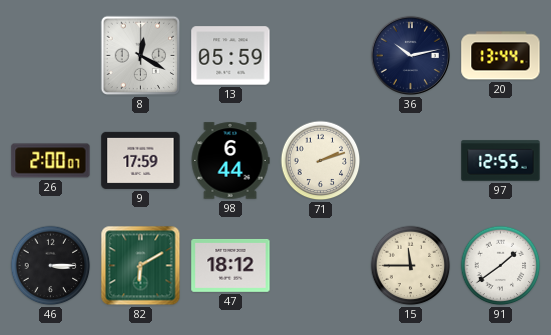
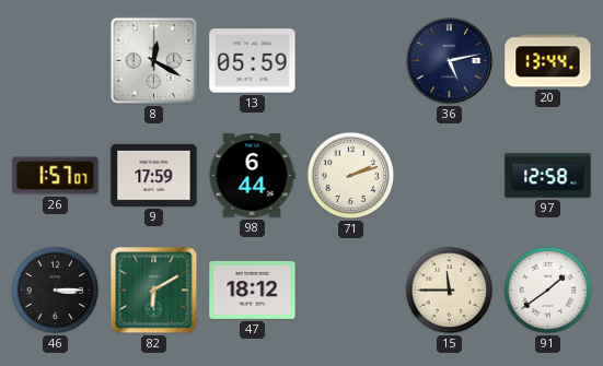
36: 10:13 -> 5:13
26: 2:00 -> 1:57
97: 12:55 -> 12:58
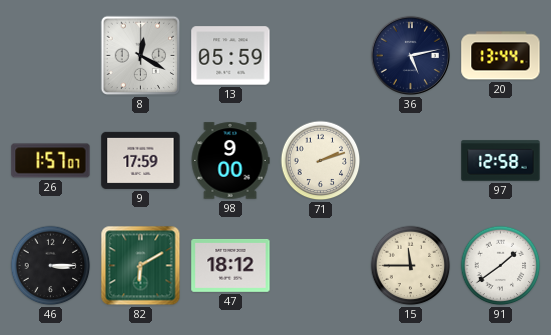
98: 6:44 -> 9:00
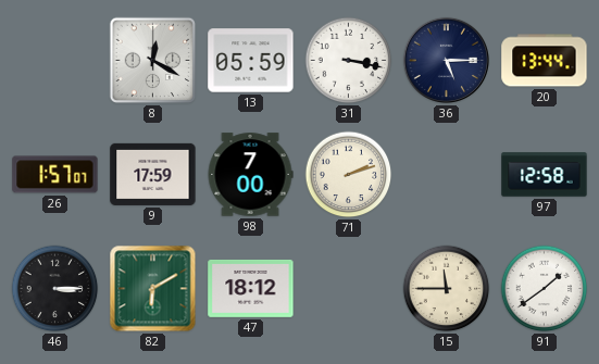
31: none -> 3:17
36: 5:13 -> 5:15
98: 9:00 -> 7:00
